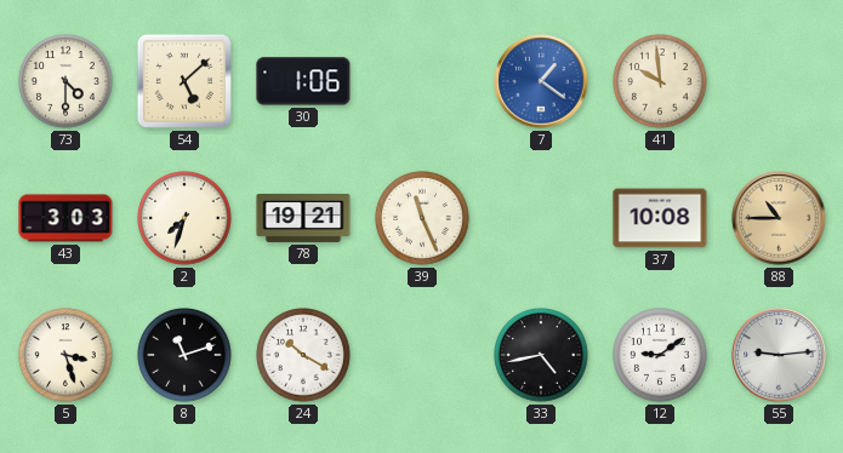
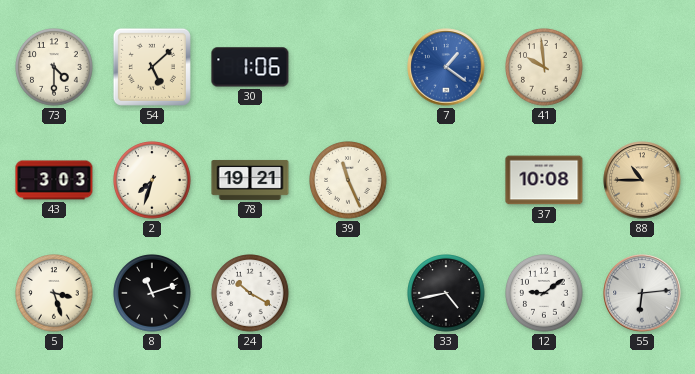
55: 9:14 -> 6:14
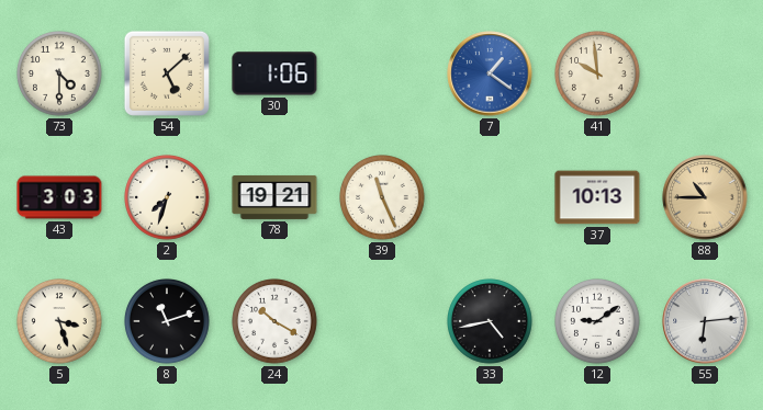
37: 10:08 -> 10:13
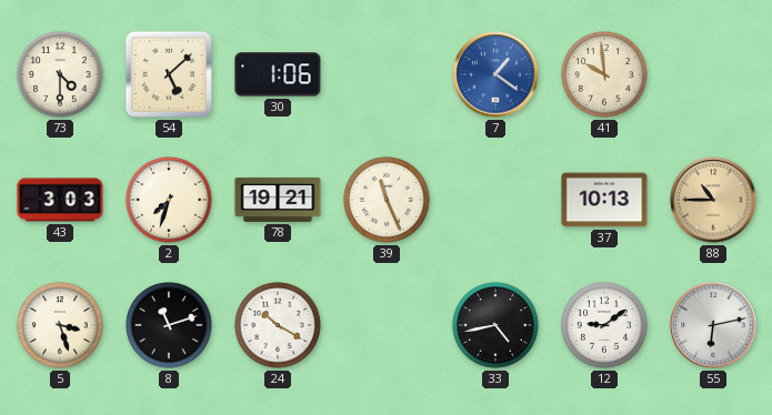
55: 6:14 -> 6:13
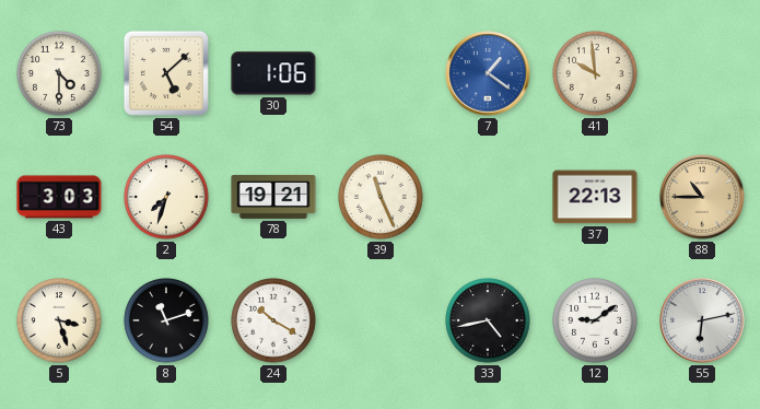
37: 10:13 -> 22:13
